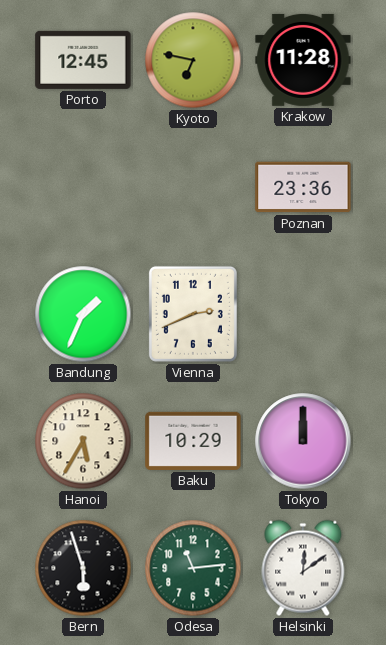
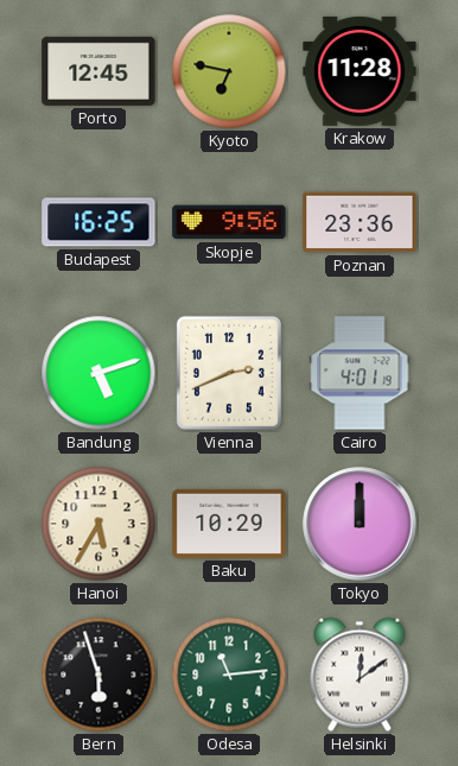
Budapest: none -> 16:25
Skopje: none -> 9:56
Bandung: 1:34 -> 5:12
Cairo: none -> 4:01
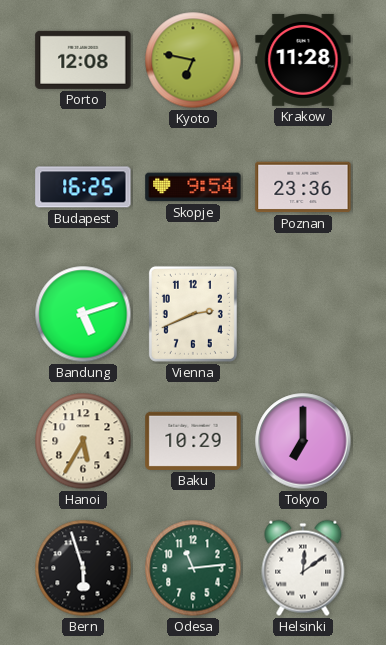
Porto: 12:45 -> 12:08
Skopje: 9:56 -> 9:54
Cairo: 4:01 -> none
Tokyo: 12:00 -> 7:00
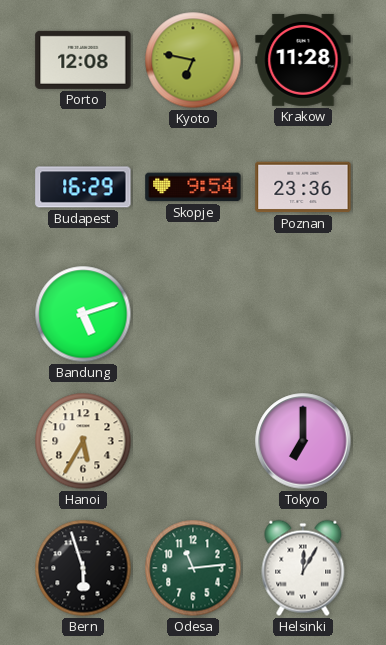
Budapest: 16:25 -> 16:29
Vienna: 2:41 -> none
Baku: 10:29 -> none
Helsinki: 12:09 -> 12:05
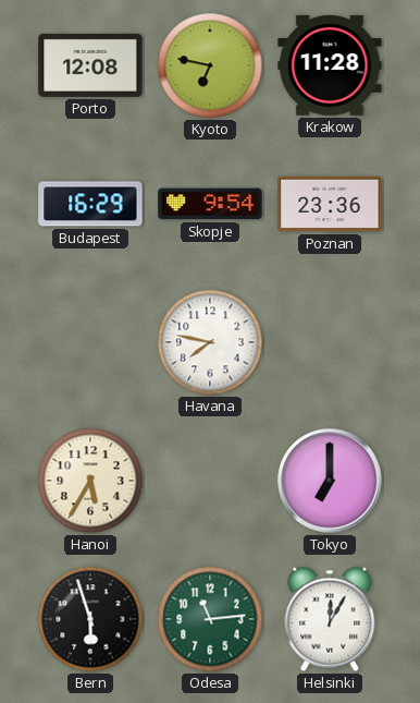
Bandung: 5:12 -> none
Havana: none -> 7:47
